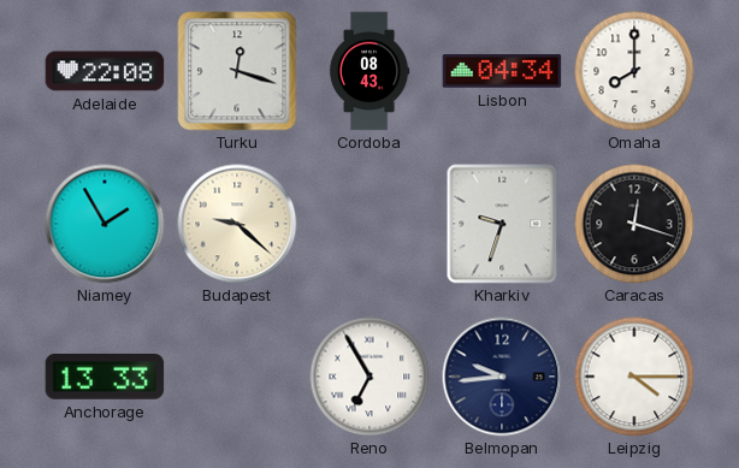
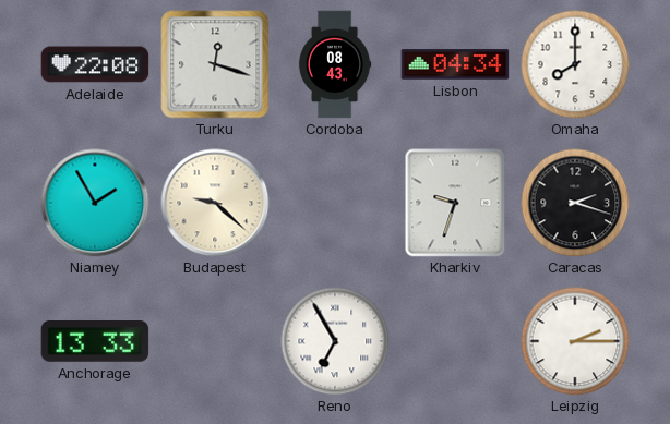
Caracas: 12:18 -> 2:18
Belmopan: 9:44 -> none
Leipzig: 4:15 -> 2:15
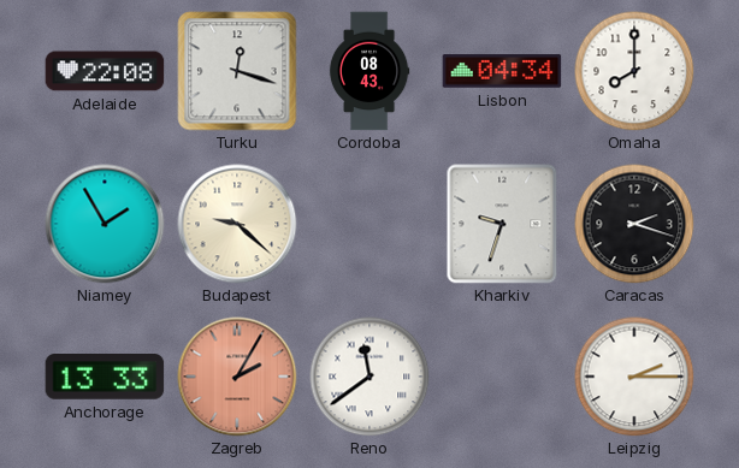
Zagreb: none -> 2:05
Reno: 6:55 -> 11:39
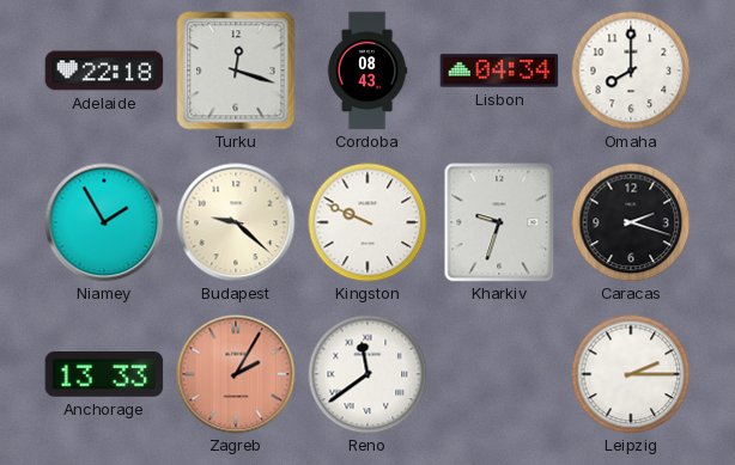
Adelaide: 22:08 -> 22:18
Kingston: none -> 9:49
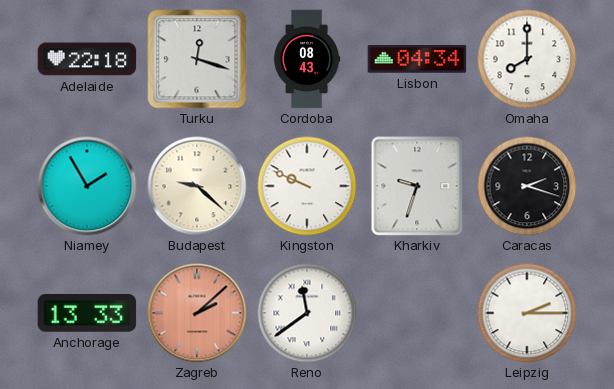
Zagreb: 2:05 -> 2:08
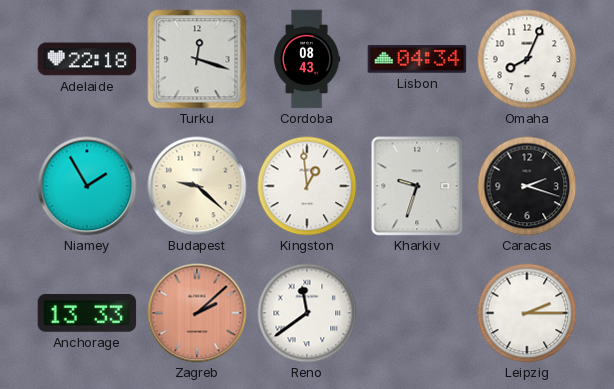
Omaha: 8:00 -> 8:04
Kingston: 9:49 -> 12:59
